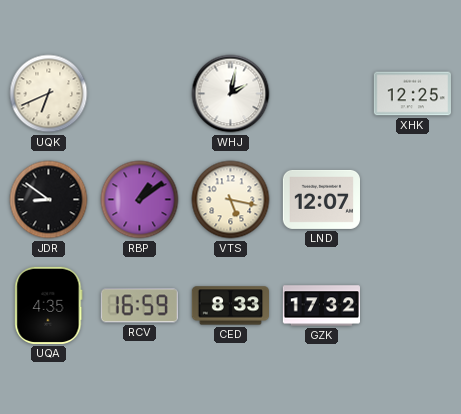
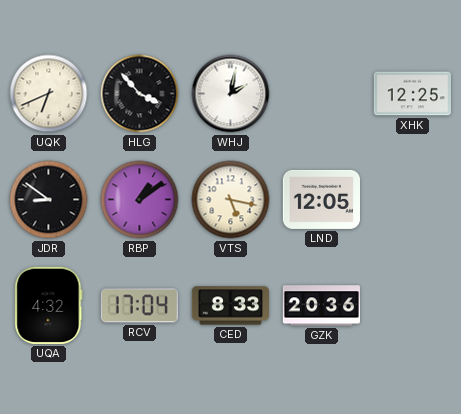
HLG: none -> 3:53
LND: 12:07 -> 12:05
UQA: 4:35 -> 4:32
RCV: 16:59 -> 17:04
GZK: 17:32 -> 20:36
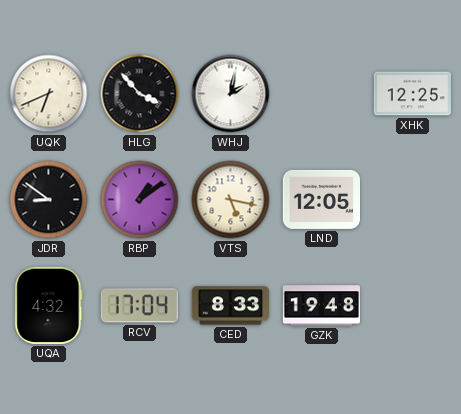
GZK: 20:36 -> 19:48
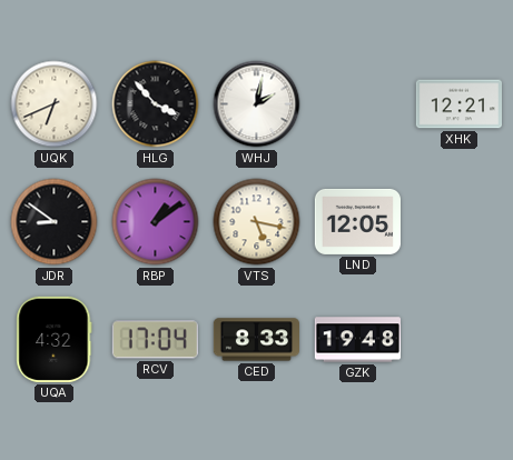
XHK: 12:25 -> 12:21
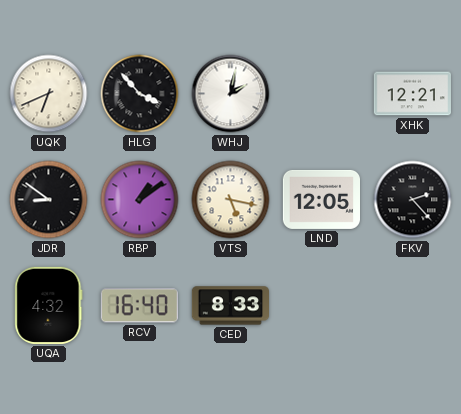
FKV: none -> 2:23
RCV: 17:04 -> 16:40
GZK: 19:48 -> none
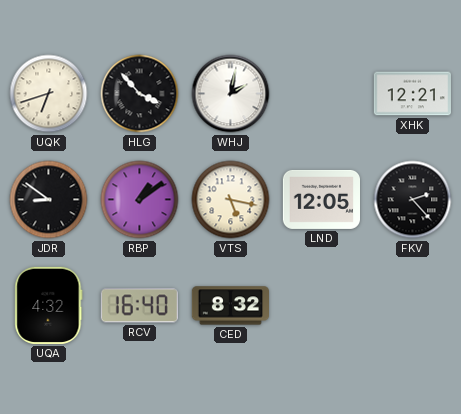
UQK: 6:41 -> 6:42
CED: 8:33 -> 8:32
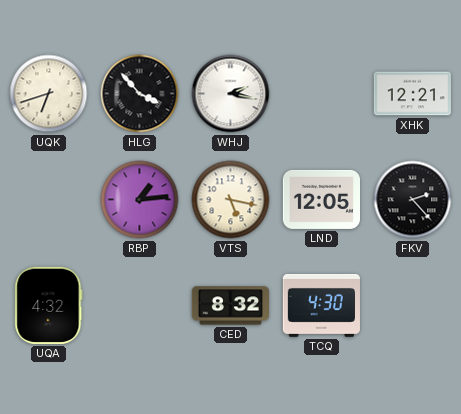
WHJ: 2:02 -> 2:17
JDR: 8:51 -> none
RBP: 1:09 -> 1:14
RCV: 16:40 -> none
TCQ: none -> 4:30
